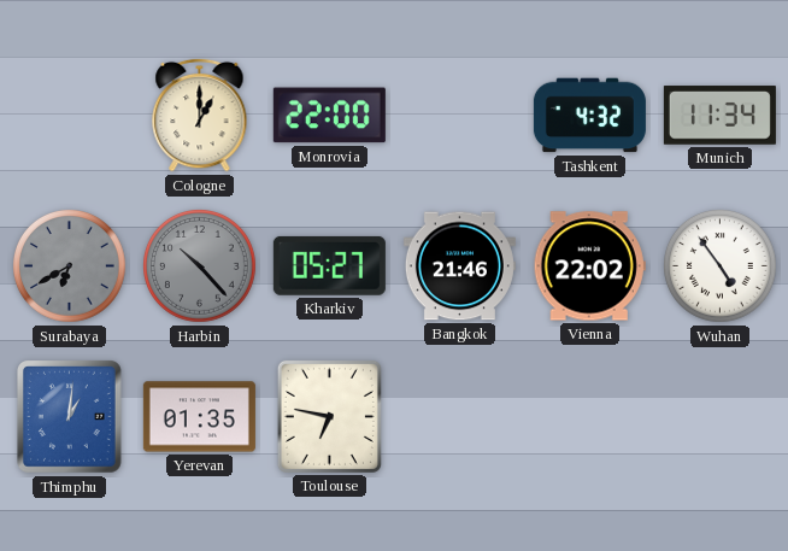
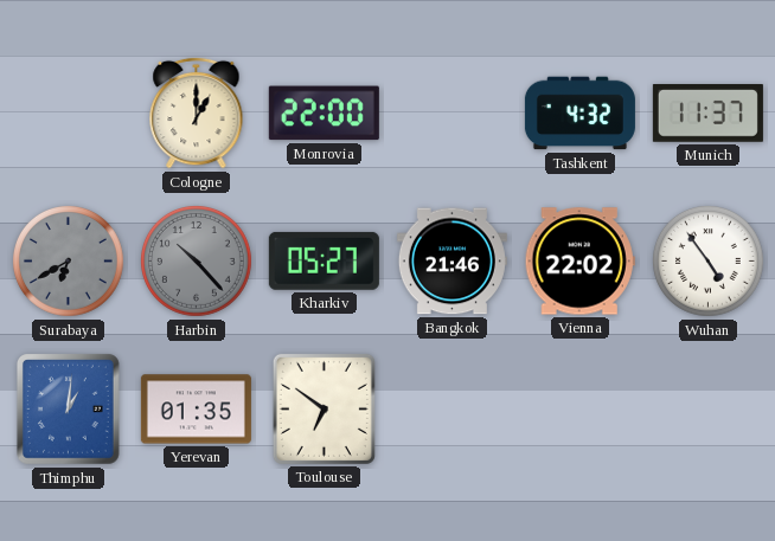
Munich: 11:34 -> 11:37
Toulouse: 6:47 -> 6:51
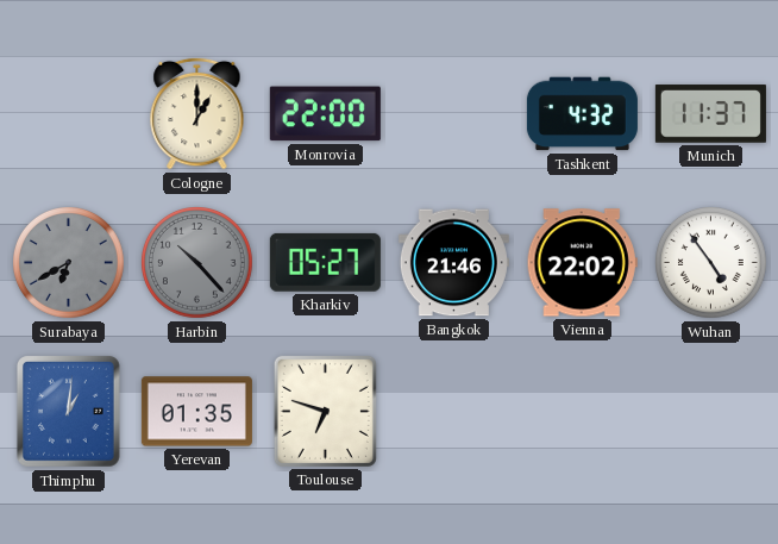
Toulouse: 6:51 -> 6:48
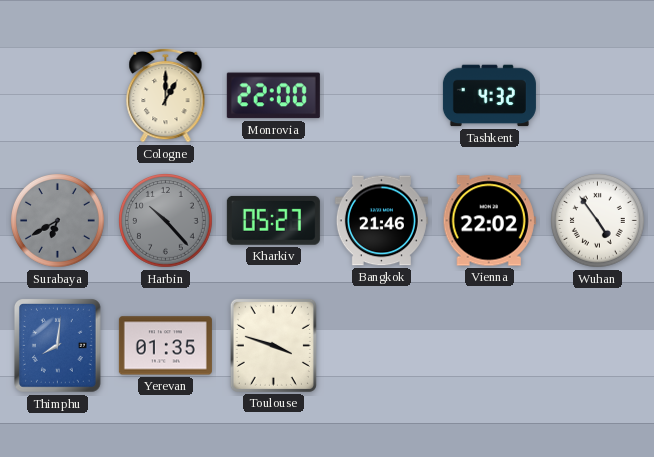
Munich: 11:37 -> none
Thimphu: 1:01 -> 8:01
Toulouse: 6:48 -> 3:48
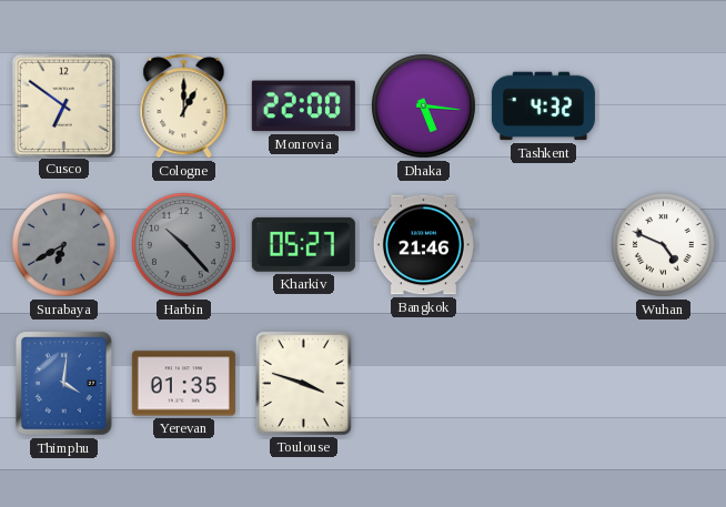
Cusco: none -> 6:51
Dhaka: none -> 5:16
Vienna: 22:02 -> none
Wuhan: 4:54 -> 4:49
Thimphu: 8:01 -> 4:01
